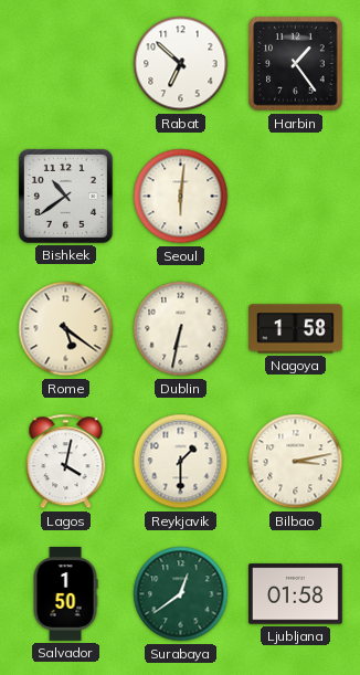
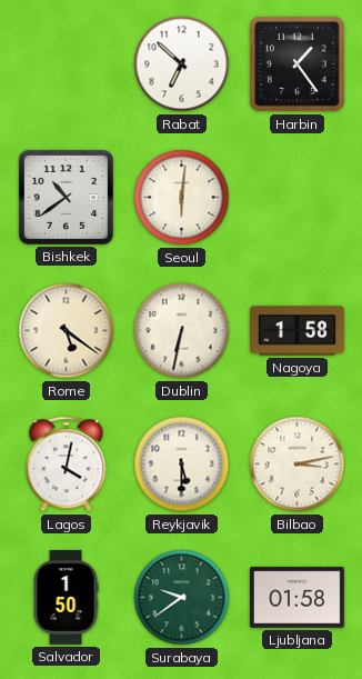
Reykjavik: 1:30 -> 5:30
Surabaya: 12:39 -> 9:39
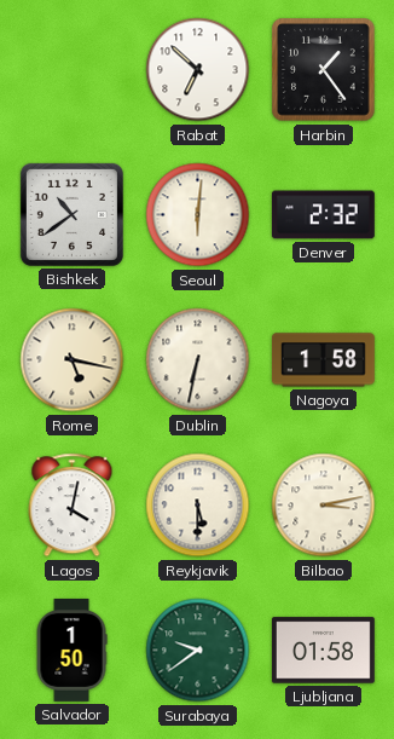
Denver: none -> 2:32
Rome: 5:21 -> 5:17
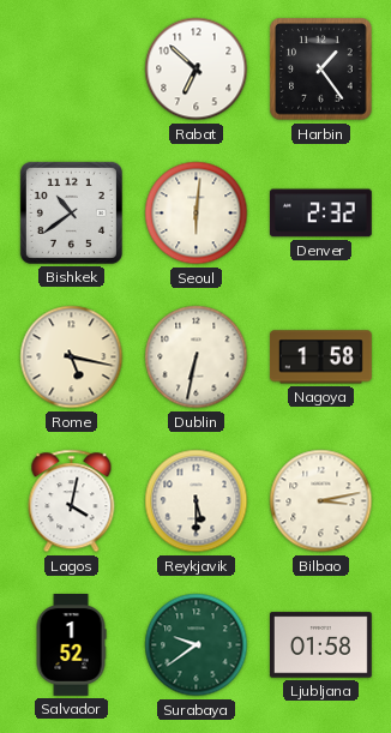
Salvador: 1:50 -> 1:52
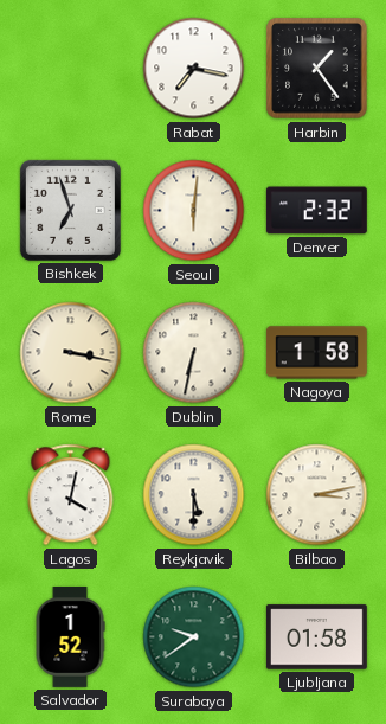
Rabat: 6:52 -> 7:17
Bishkek: 10:39 -> 6:57
Rome: 5:17 -> 3:17
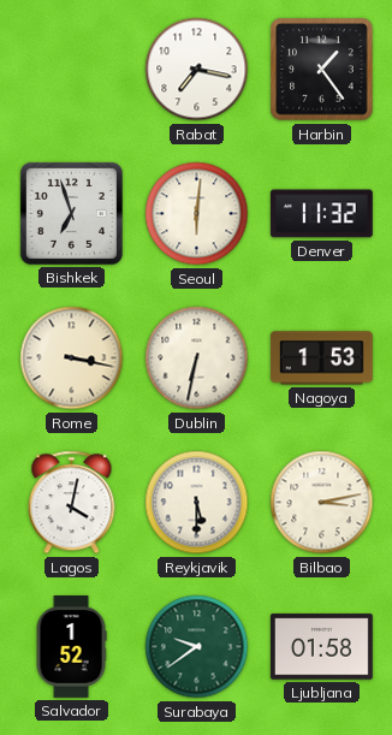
Denver: 2:32 -> 11:32
Nagoya: 1:58 -> 1:53
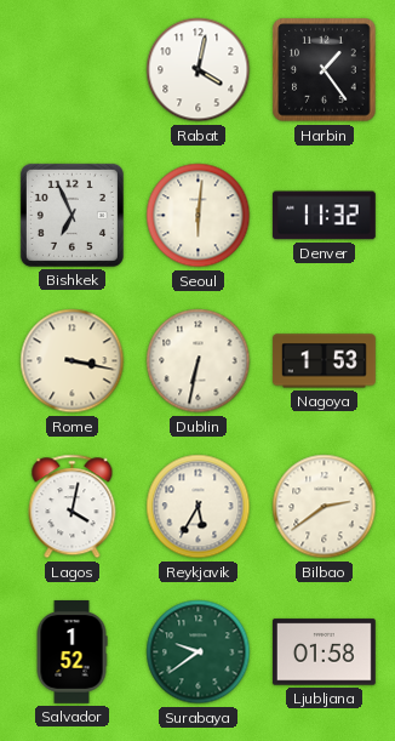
Rabat: 7:17 -> 4:02
Bishkek: 6:57 -> 6:56
Reykjavik: 5:30 -> 5:35
Bilbao: 3:13 -> 2:39
